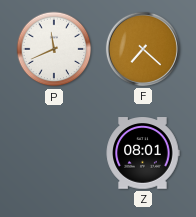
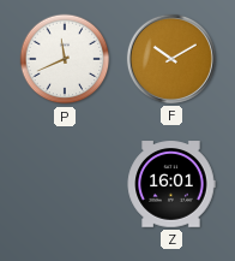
F: 7:22 -> 10:10
Z: 08:01 -> 16:01
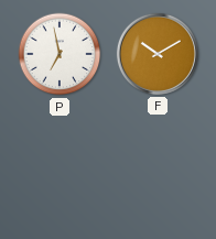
P: 11:41 -> 6:58
Z: 16:01 -> none
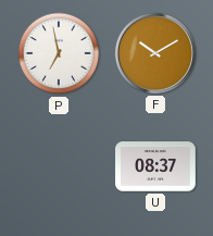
U: none -> 08:37
